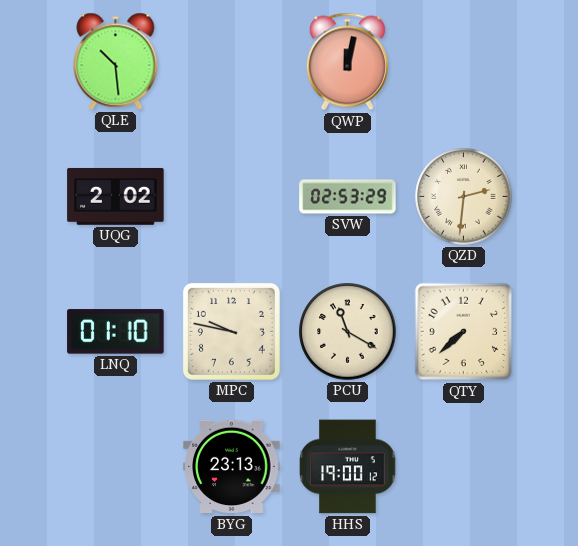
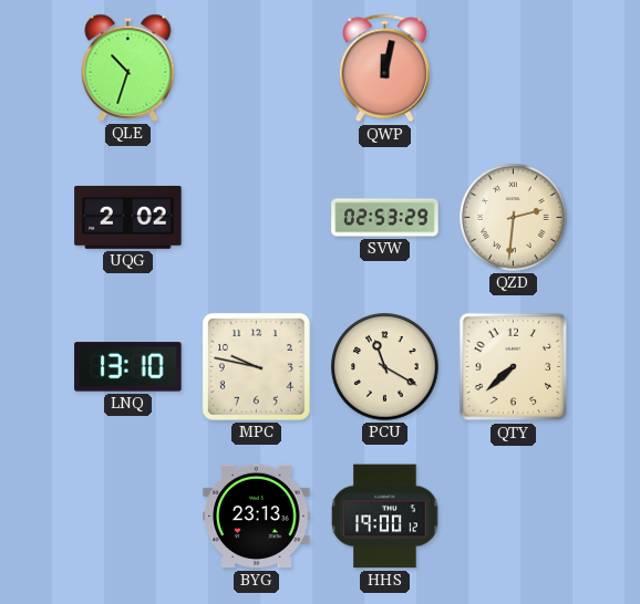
QLE: 10:29 -> 10:33
LNQ: 01:10 -> 13:10
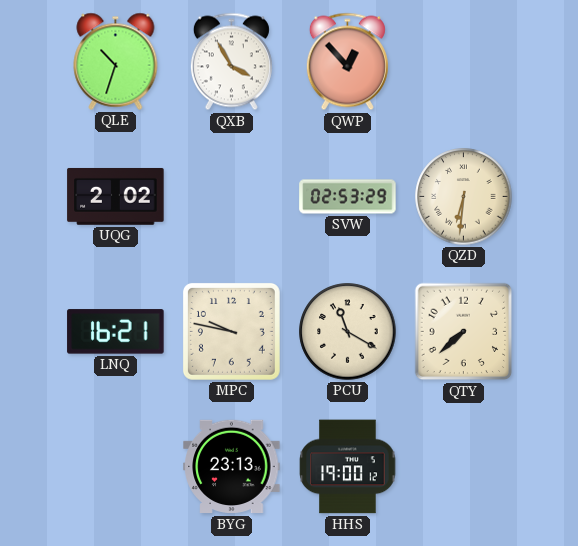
QXB: none -> 3:55
QWP: 12:02 -> 12:53
QZD: 2:31 -> 6:31
LNQ: 13:10 -> 16:21
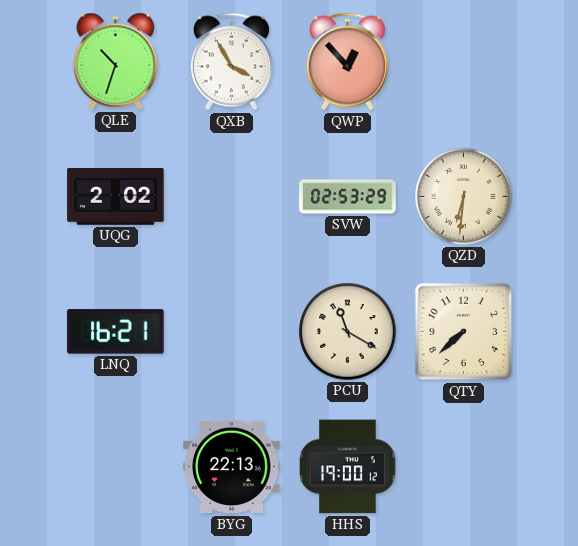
MPC: 9:47 -> none
BYG: 23:13 -> 22:13
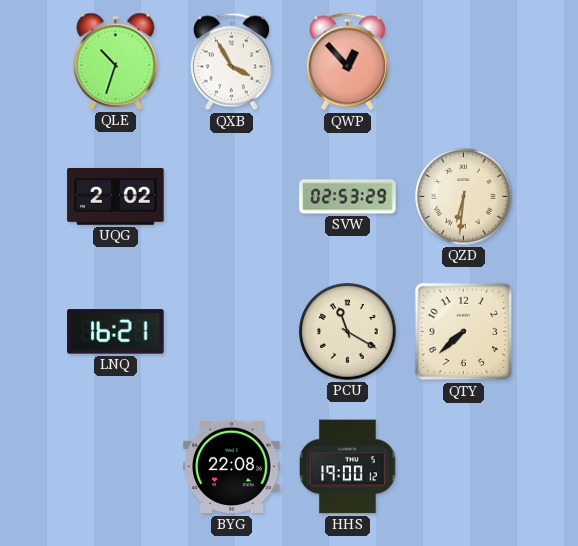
BYG: 22:13 -> 22:08
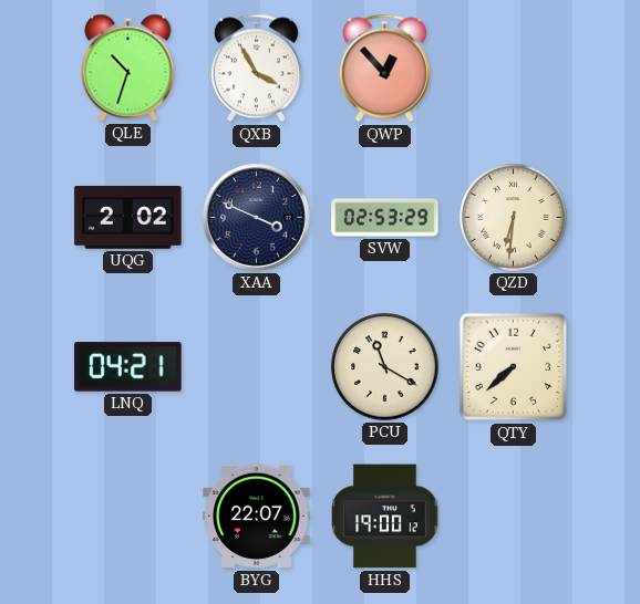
XAA: none -> 3:49
LNQ: 16:21 -> 04:21
BYG: 22:08 -> 22:07
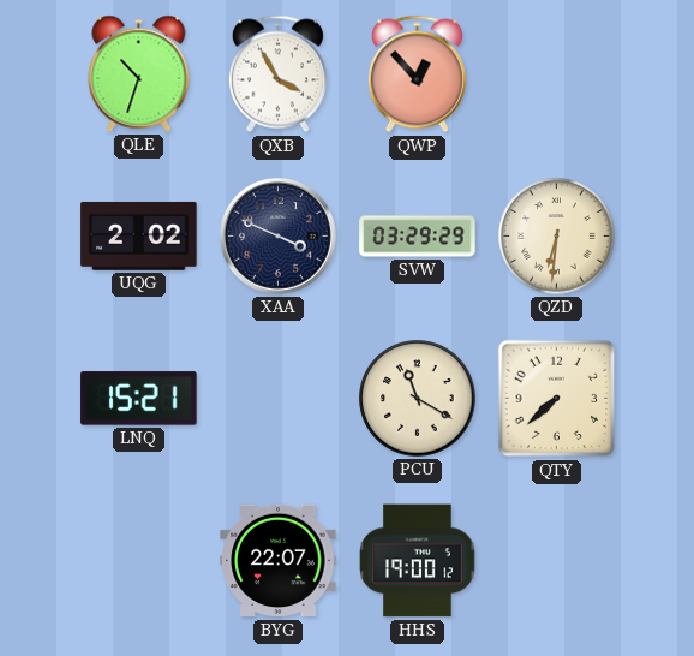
SVW: 02:53 -> 03:29
LNQ: 04:21 -> 15:21
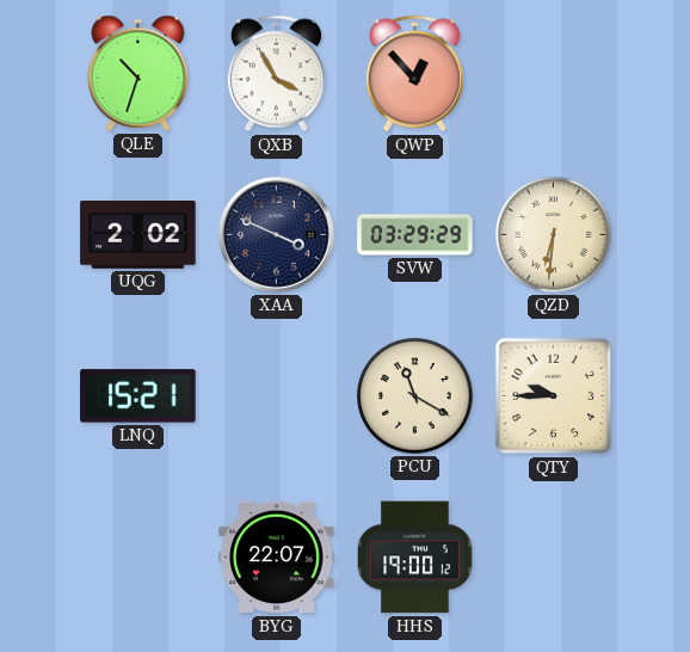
QTY: 7:38 -> 9:45
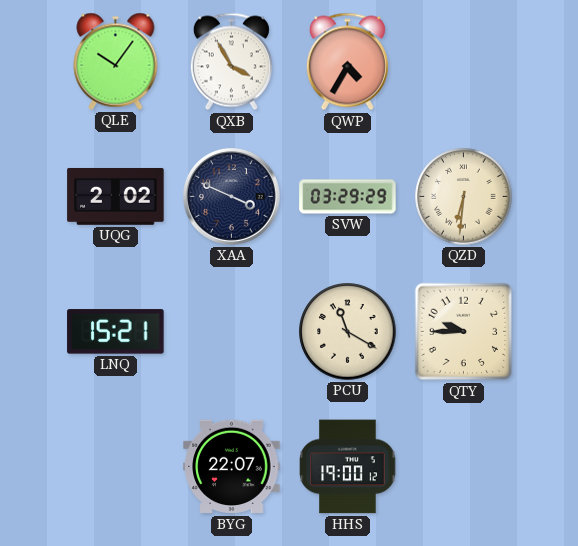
QLE: 10:33 -> 10:06
QWP: 12:53 -> 4:35
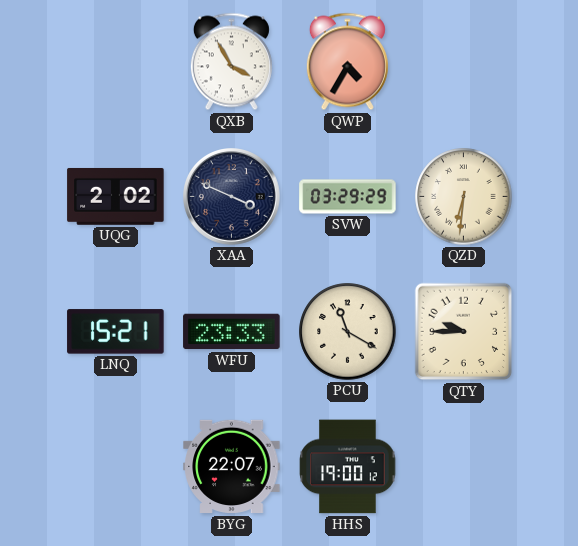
QLE: 10:06 -> none
WFU: none -> 23:33
